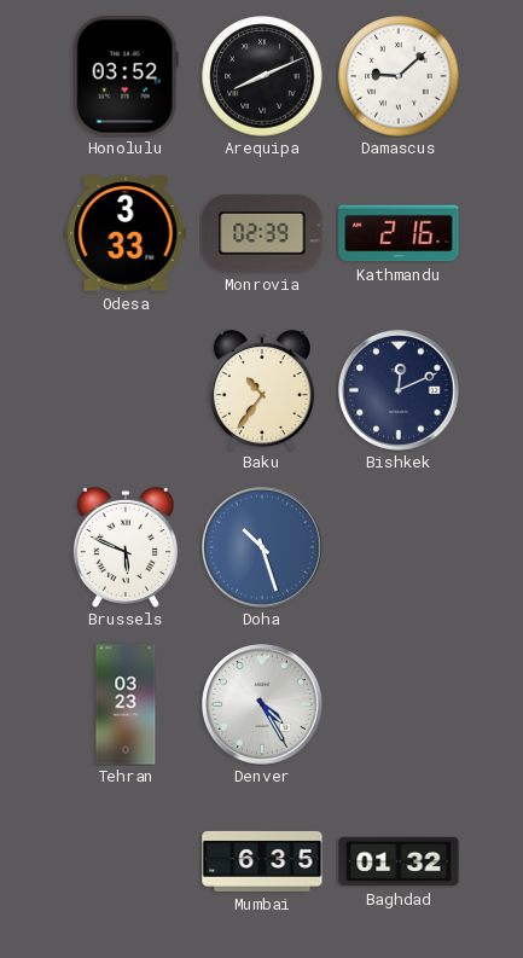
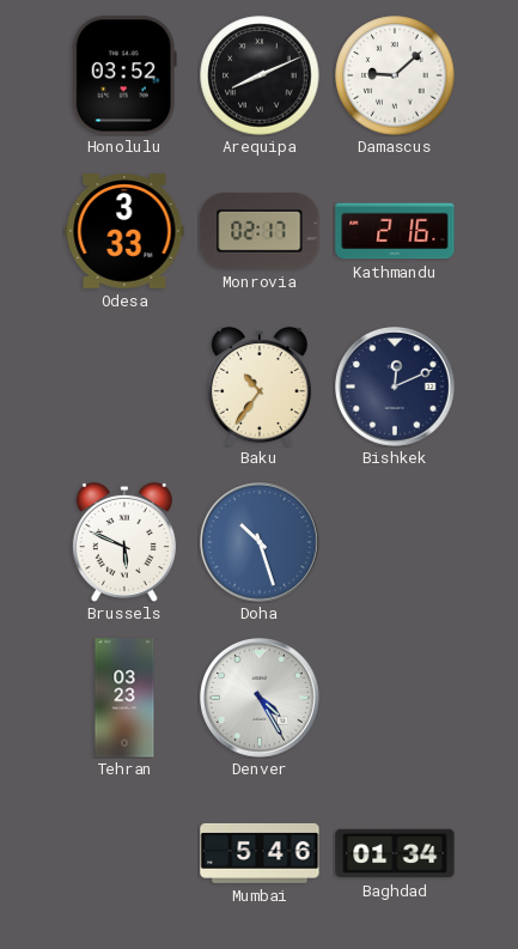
Monrovia: 02:39 -> 02:17
Mumbai: 6:35 -> 5:46
Baghdad: 01:32 -> 01:34
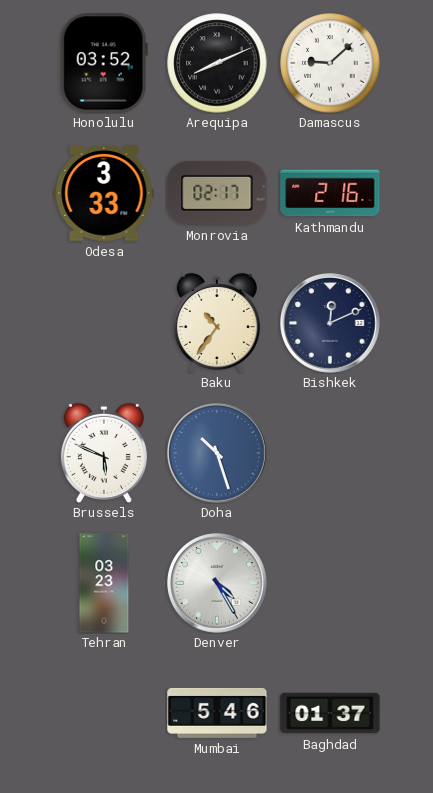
Baghdad: 01:34 -> 01:37
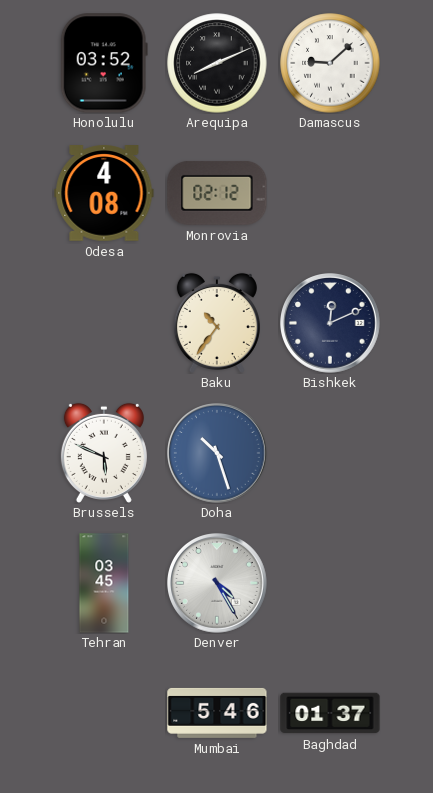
Odesa: 3:33 -> 4:08
Monrovia: 02:17 -> 02:12
Kathmandu: 2:16 -> none
Tehran: 03:23 -> 03:45
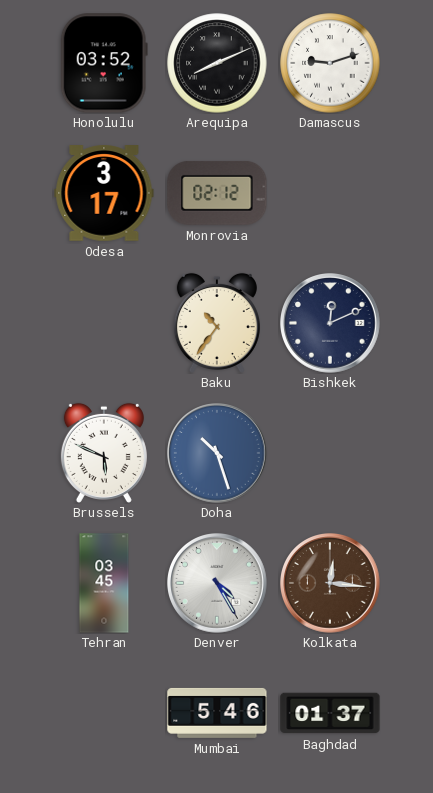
Damascus: 9:08 -> 9:12
Odesa: 4:08 -> 3:17
Kolkata: none -> 12:16
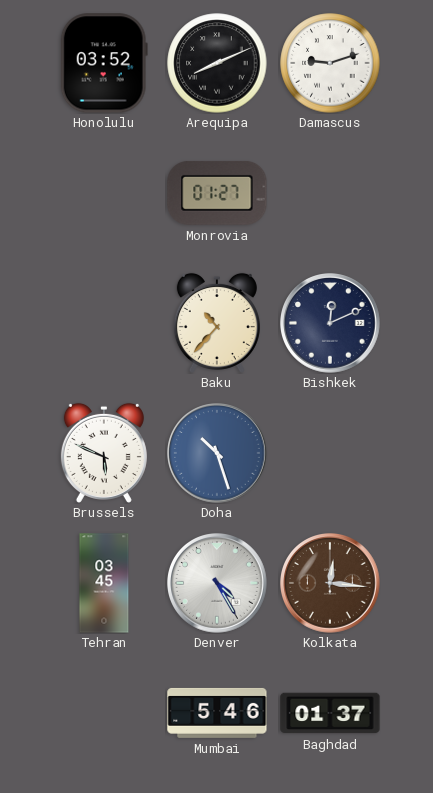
Odesa: 3:17 -> none
Monrovia: 02:12 -> 01:27
Baku: 10:36 -> 10:37
